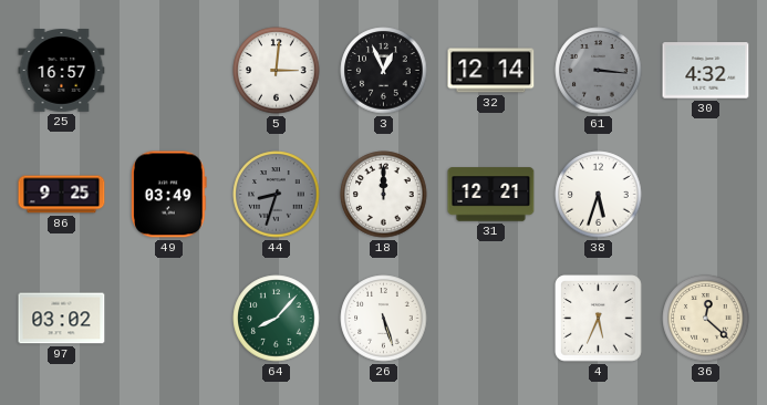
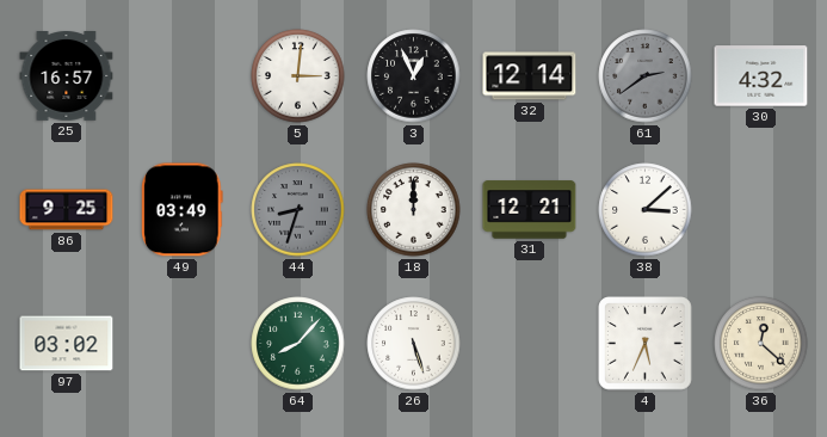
61: 3:16 -> 2:39
38: 5:33 -> 3:08
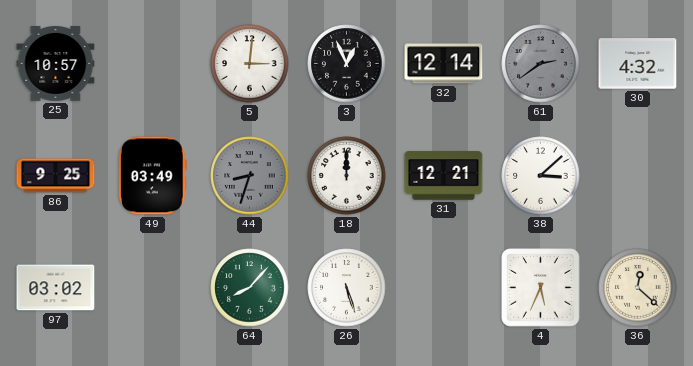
25: 16:57 -> 10:57
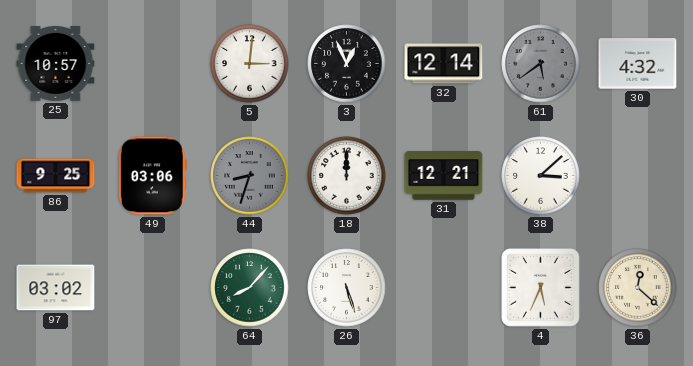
61: 2:39 -> 5:39
49: 03:49 -> 03:06
